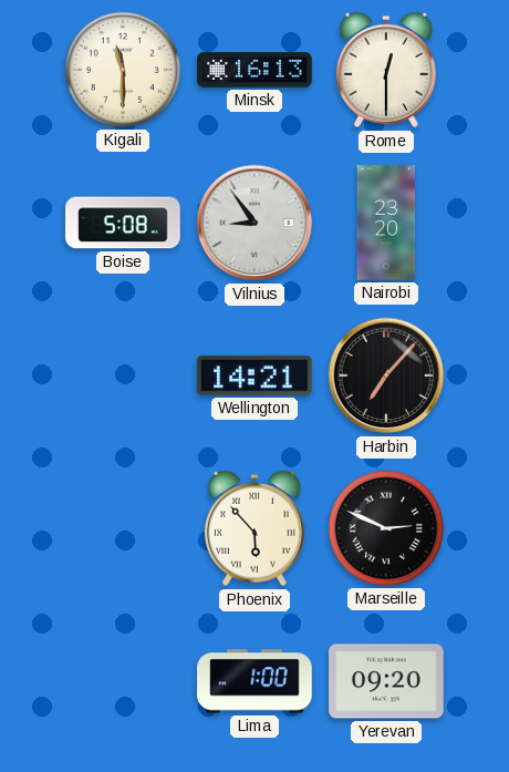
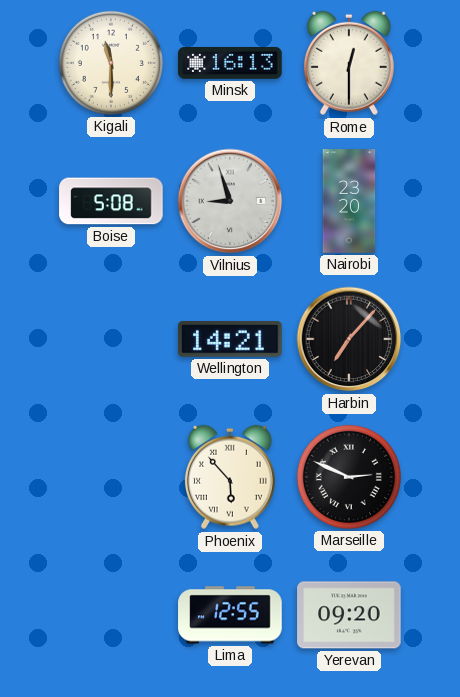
Vilnius: 8:54 -> 8:57
Lima: 1:00 -> 12:55
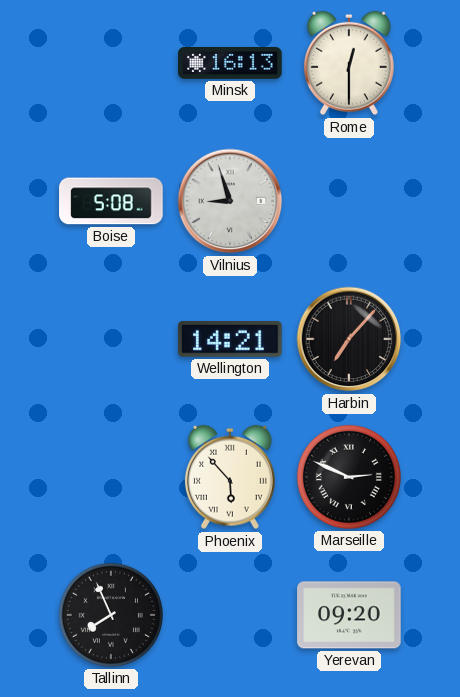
Kigali: 11:30 -> none
Nairobi: 23:20 -> none
Tallinn: none -> 7:56
Lima: 12:55 -> none
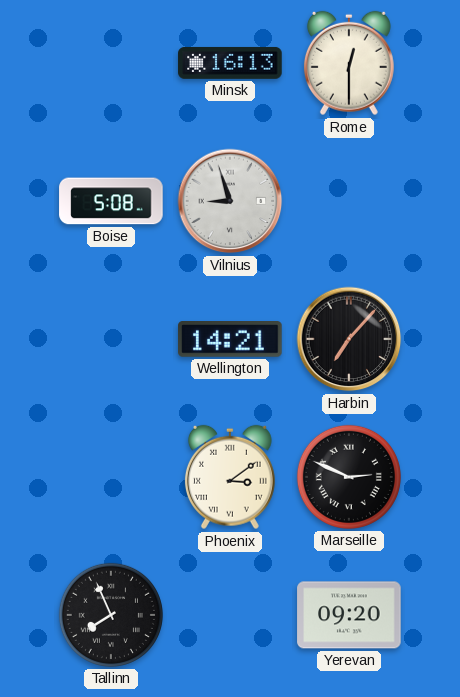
Phoenix: 5:53 -> 3:09
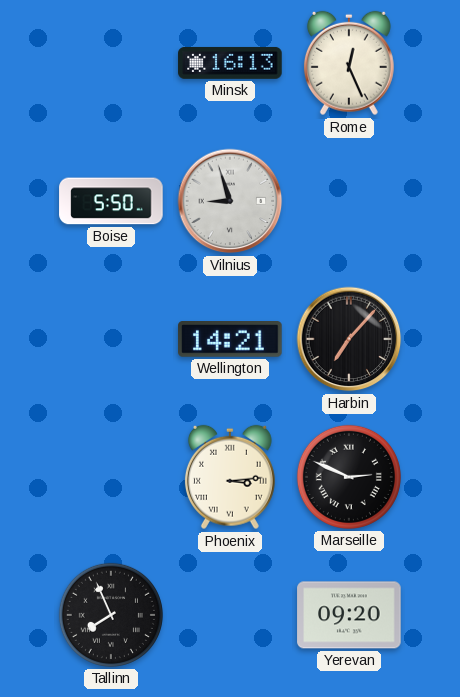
Rome: 12:30 -> 12:26
Boise: 5:08 -> 5:50
Phoenix: 3:09 -> 3:14
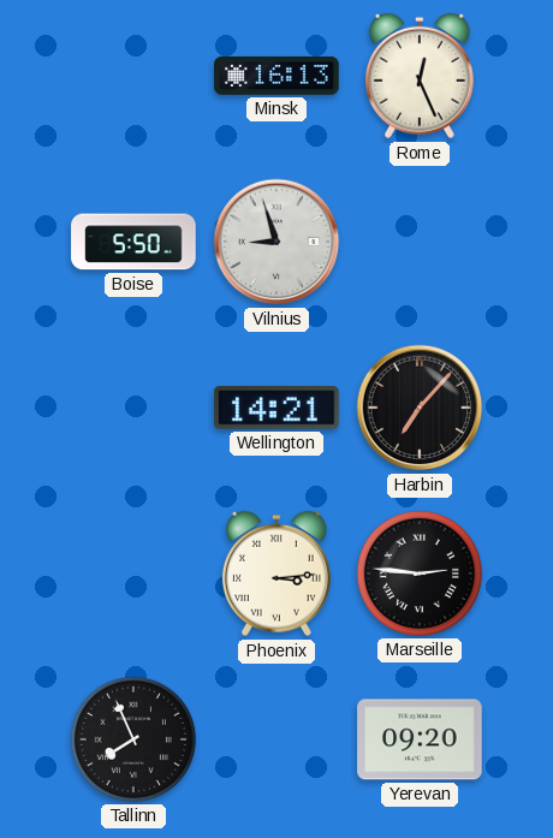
Marseille: 2:49 -> 2:46
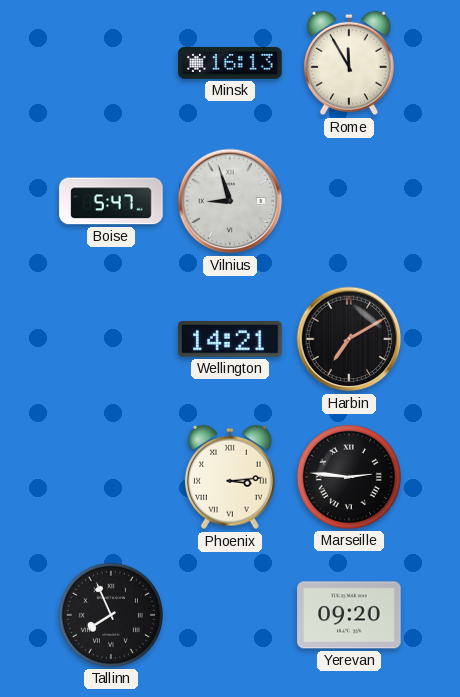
Rome: 12:26 -> 11:55
Boise: 5:50 -> 5:47
Harbin: 7:07 -> 7:10
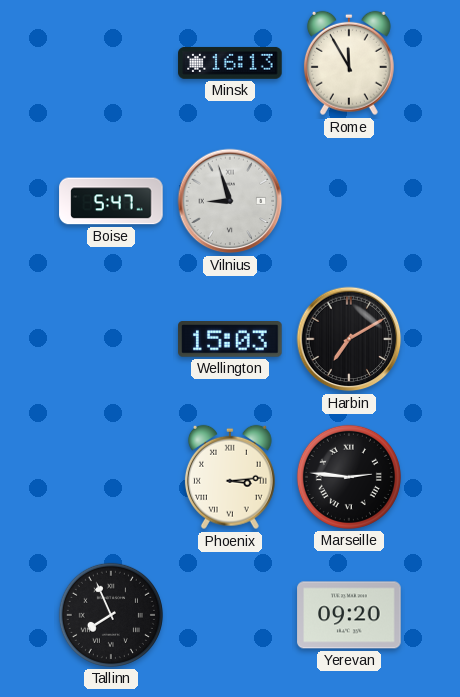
Wellington: 14:21 -> 15:03
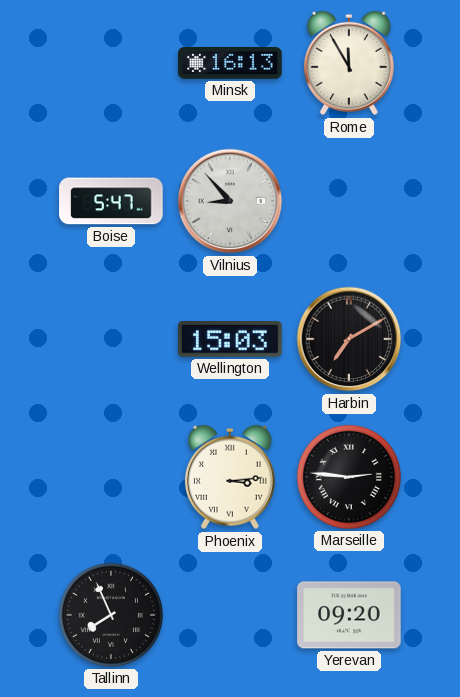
Vilnius: 8:57 -> 8:53
